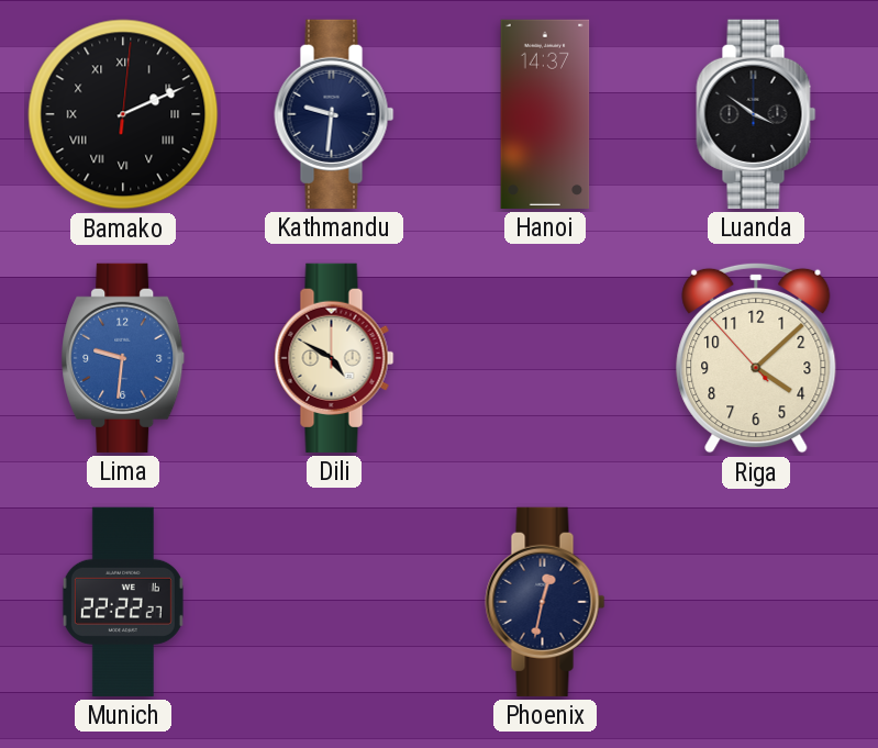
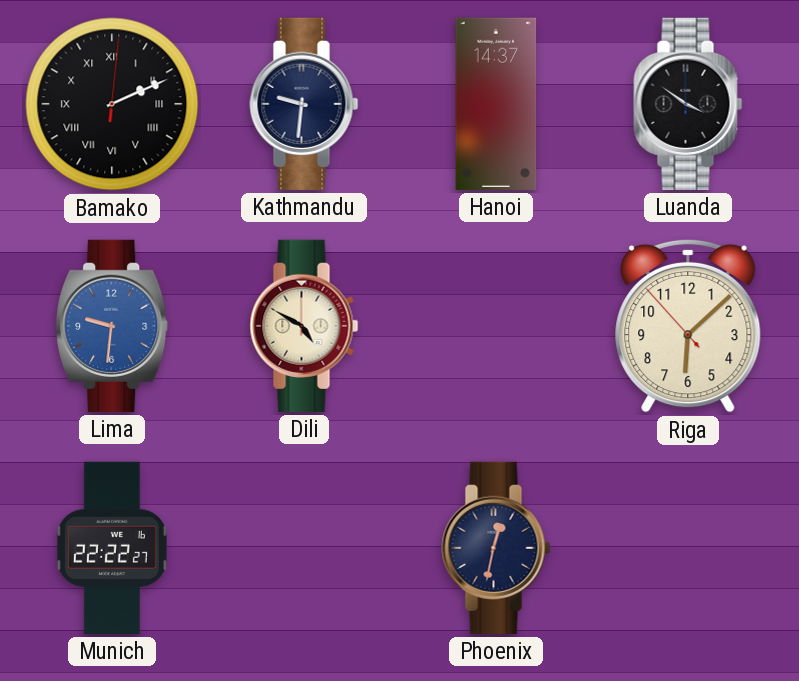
Riga: 4:07 -> 6:07
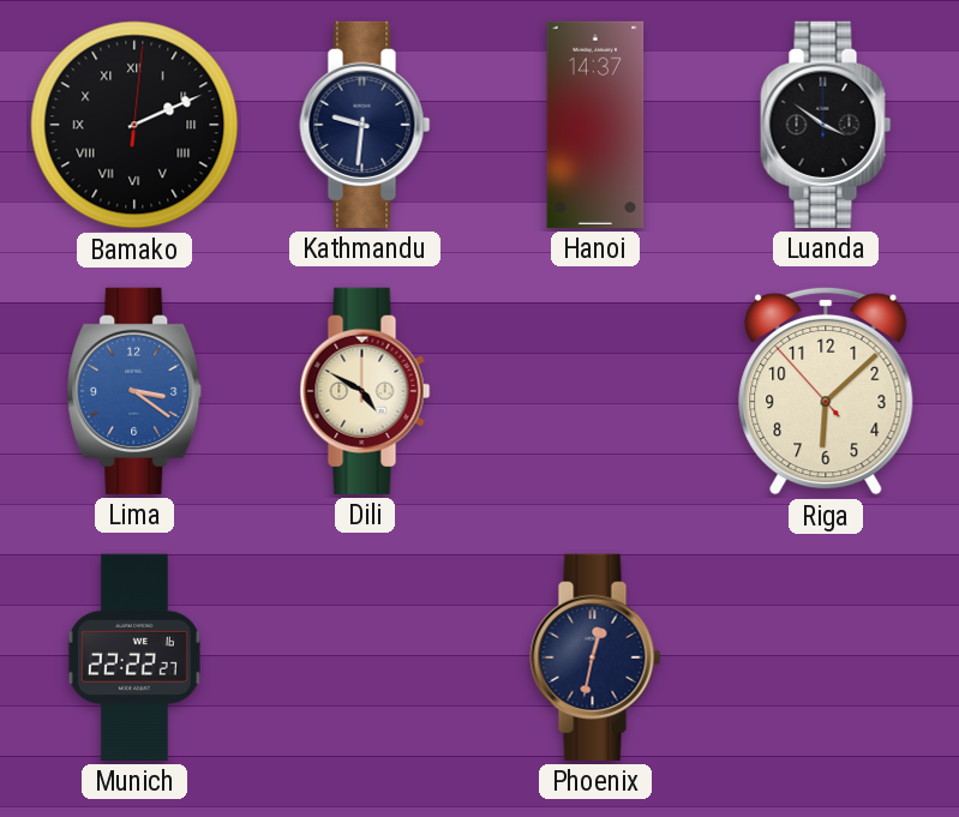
Lima: 9:31 -> 3:21
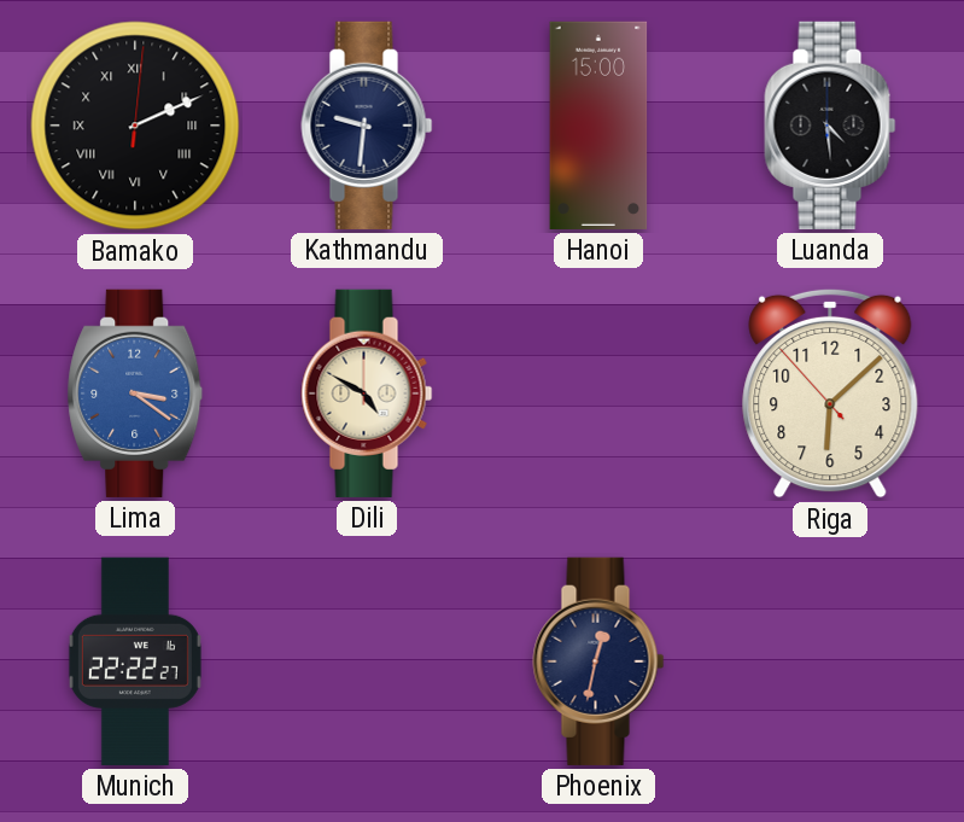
Hanoi: 14:37 -> 15:00
Luanda: 3:51 -> 4:29
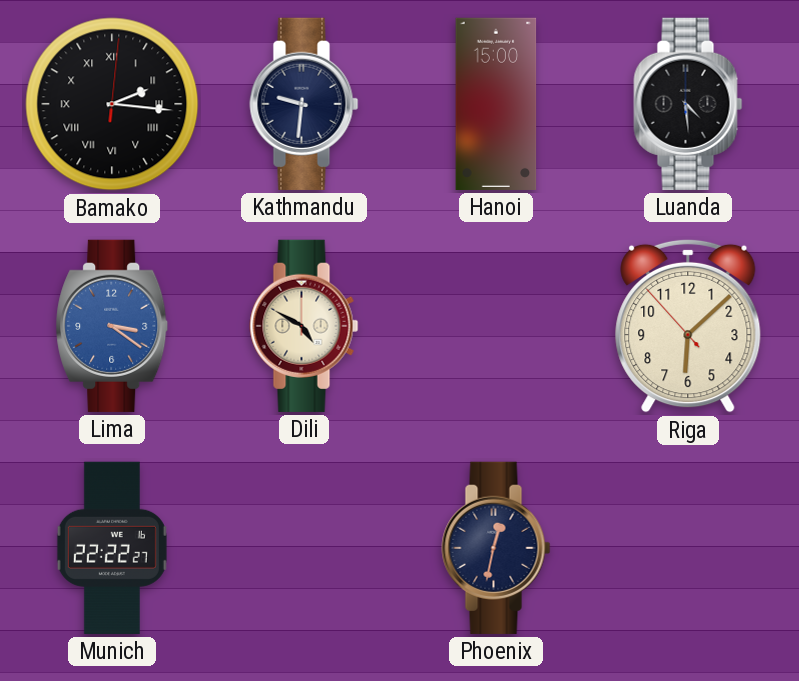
Bamako: 2:11 -> 2:16
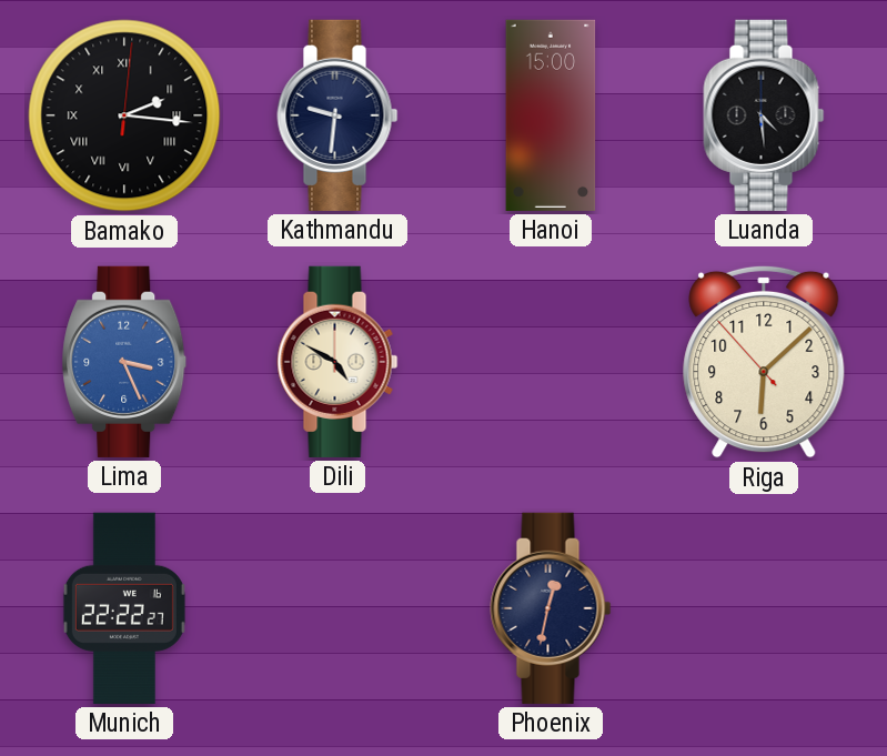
Lima: 3:21 -> 3:26
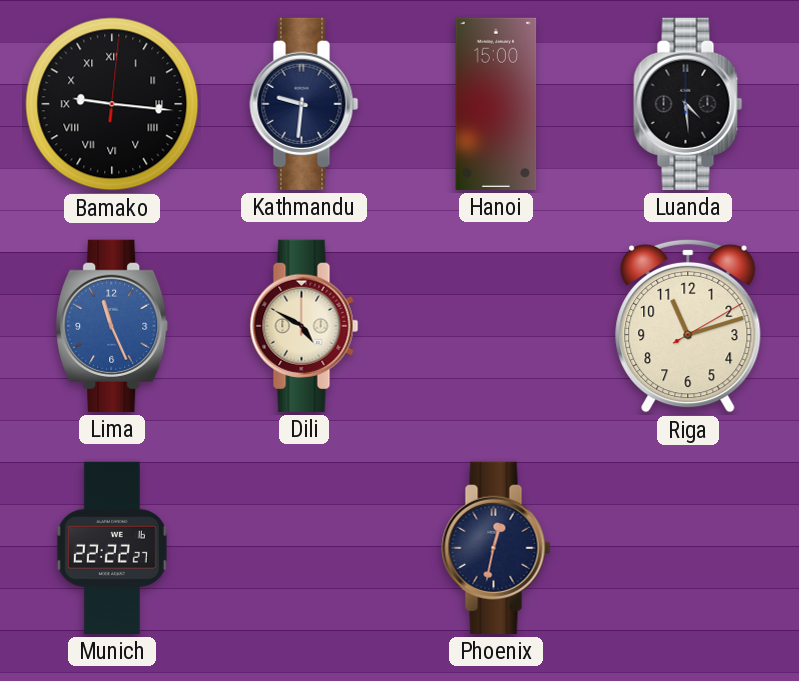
Bamako: 2:16 -> 9:16
Lima: 3:26 -> 11:26
Riga: 6:07 -> 11:12
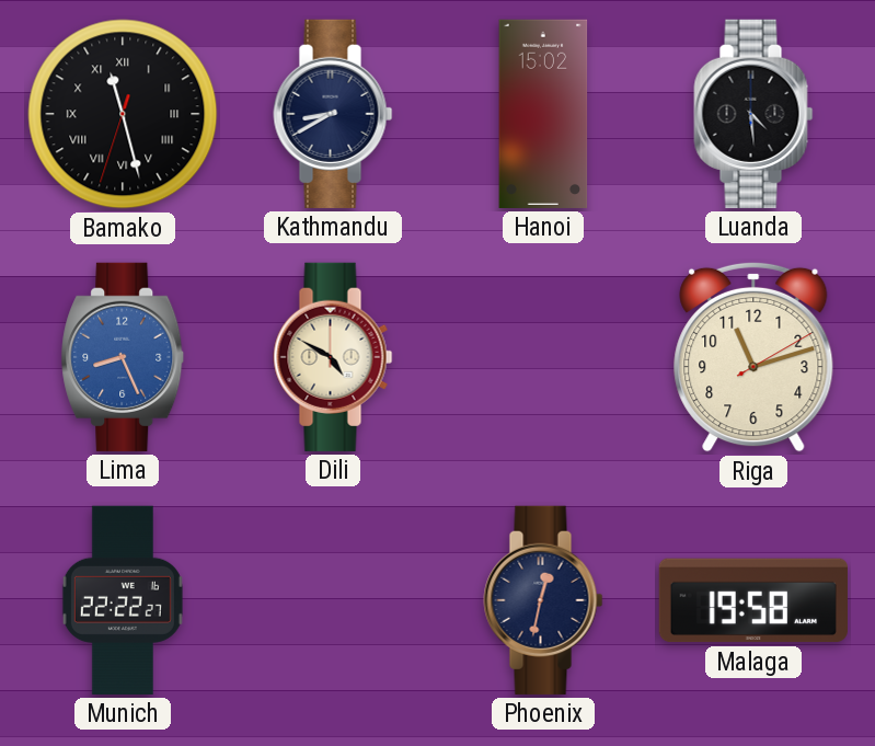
Bamako: 9:16 -> 11:27
Kathmandu: 9:31 -> 8:40
Hanoi: 15:00 -> 15:02
Lima: 11:26 -> 8:26
Malaga: none -> 19:58
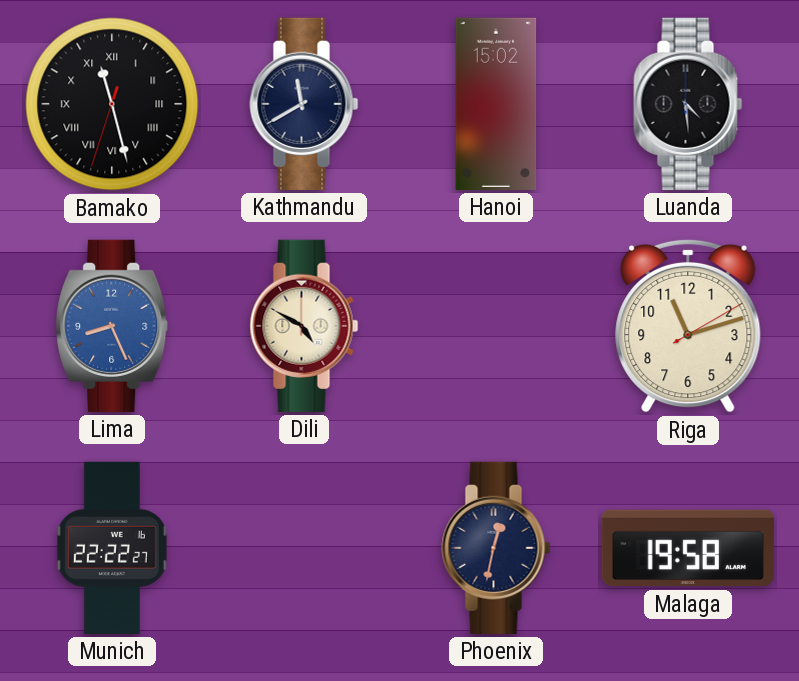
Kathmandu: 8:40 -> 11:40
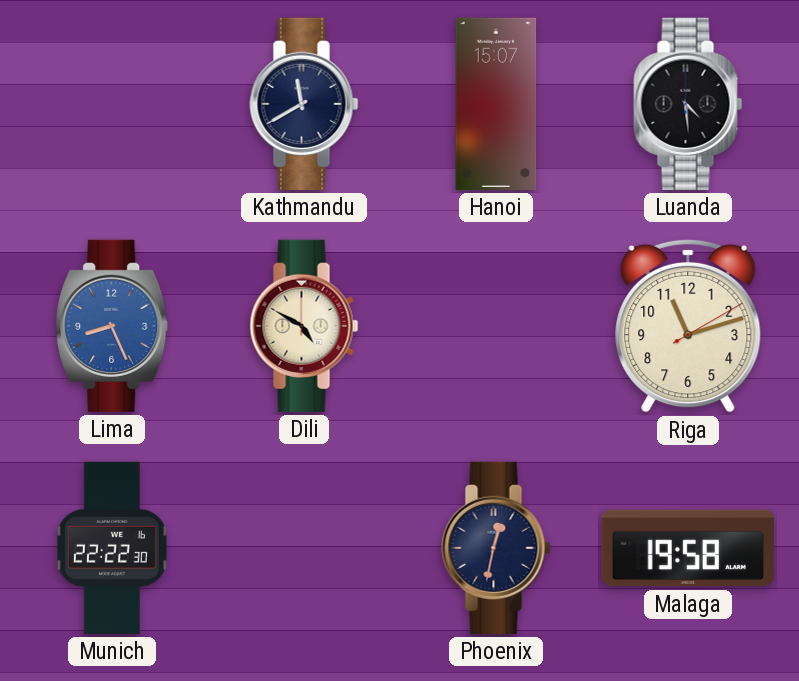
Bamako: 11:27 -> none
Hanoi: 15:02 -> 15:07
Munich: 22:22:27 -> 22:22:30
